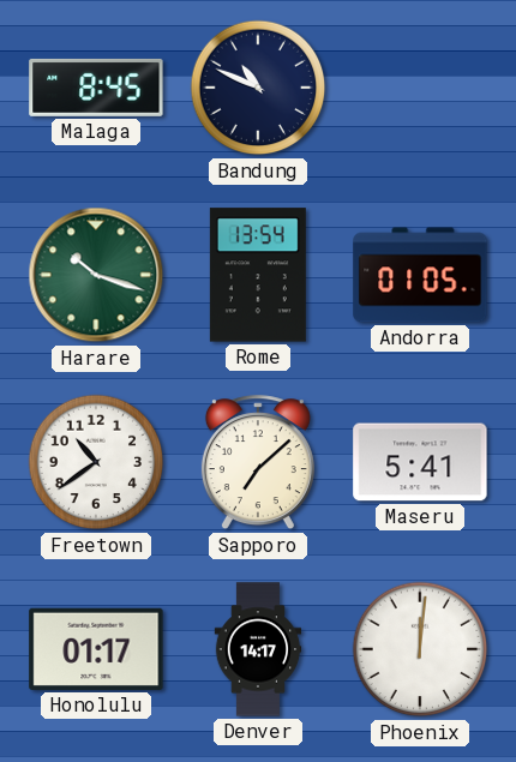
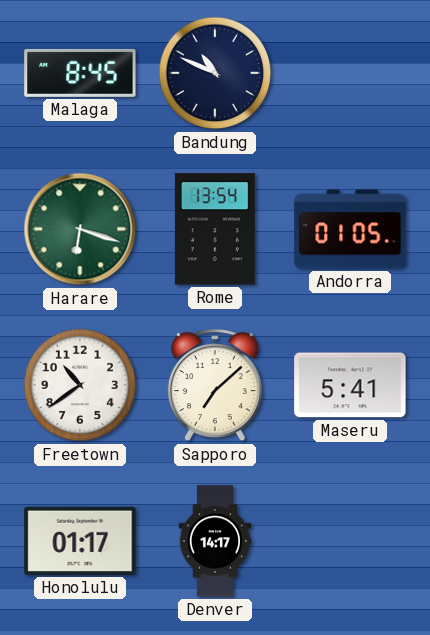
Harare: 10:18 -> 6:18
Phoenix: 12:01 -> none
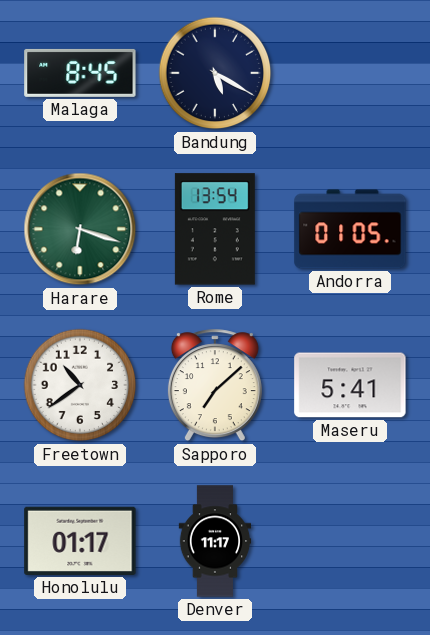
Bandung: 10:49 -> 5:20
Denver: 14:17 -> 11:17
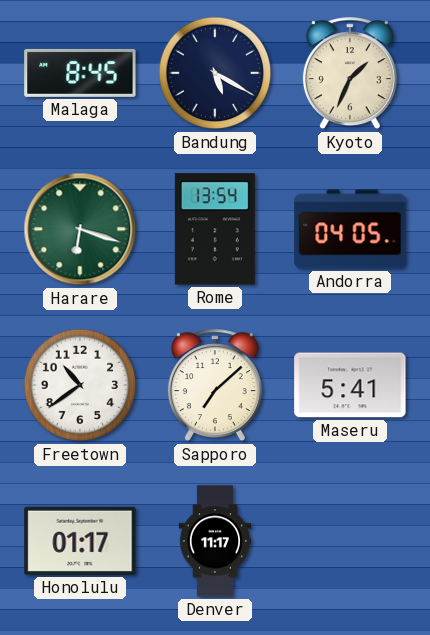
Kyoto: none -> 1:34
Andorra: 01:05 -> 04:05
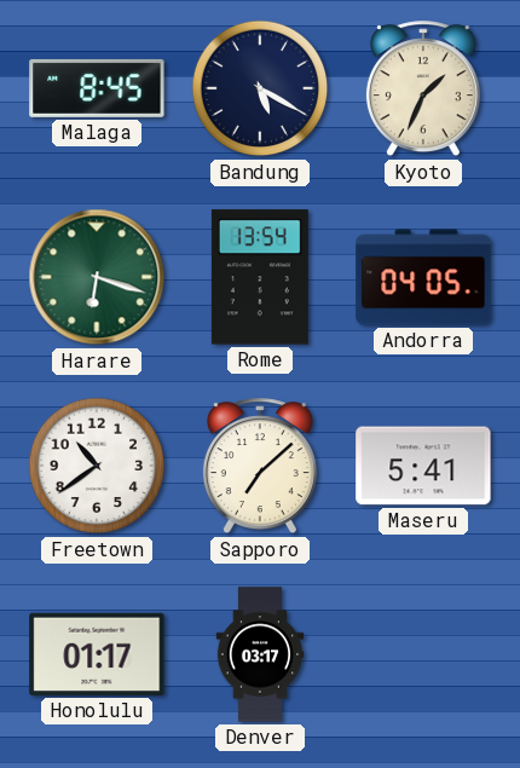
Denver: 11:17 -> 03:17
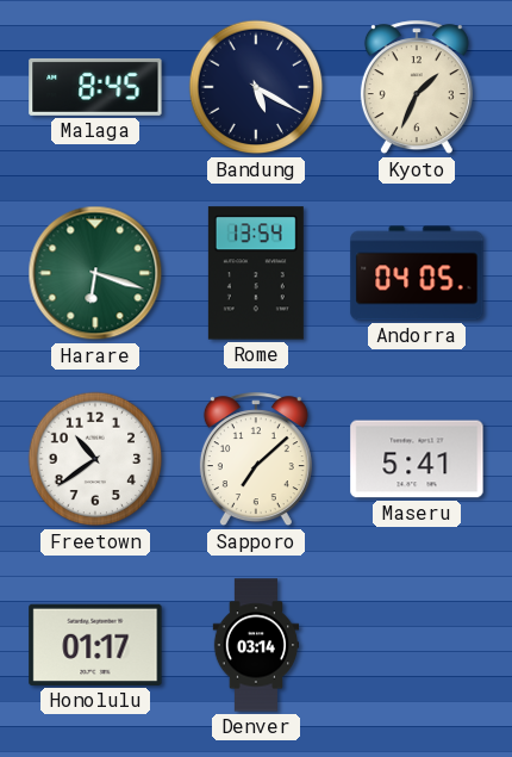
Denver: 03:17 -> 03:14
